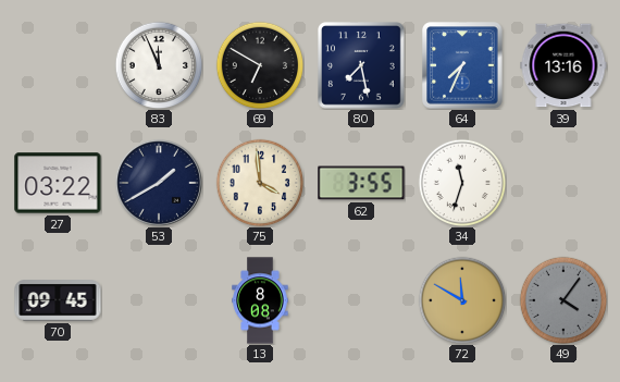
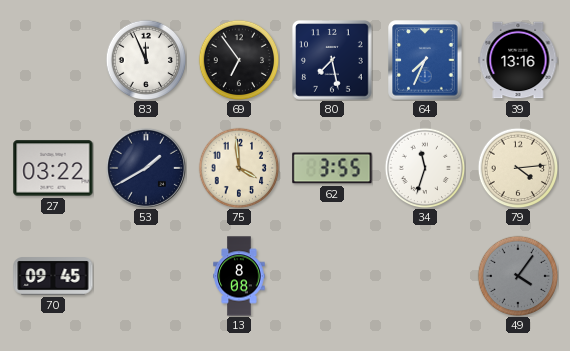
69: 6:50 -> 6:54
79: none -> 4:14
72: 11:50 -> none
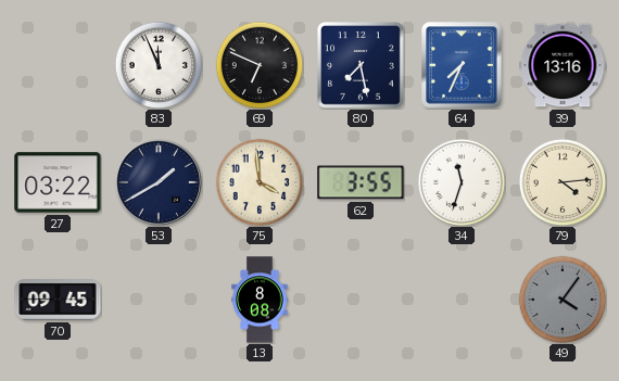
69: 6:54 -> 6:49
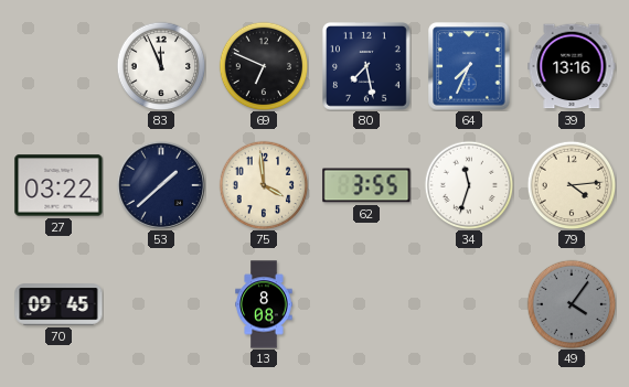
53: 1:40 -> 1:38
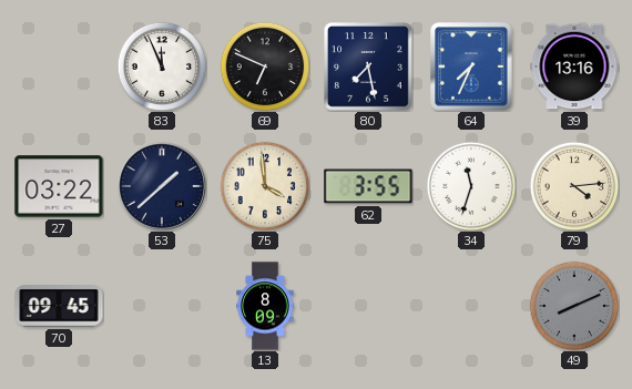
13: 8:08 -> 8:09
49: 4:06 -> 8:11
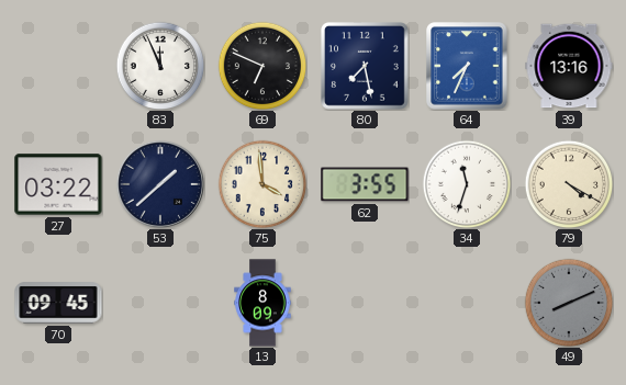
79: 4:14 -> 4:20
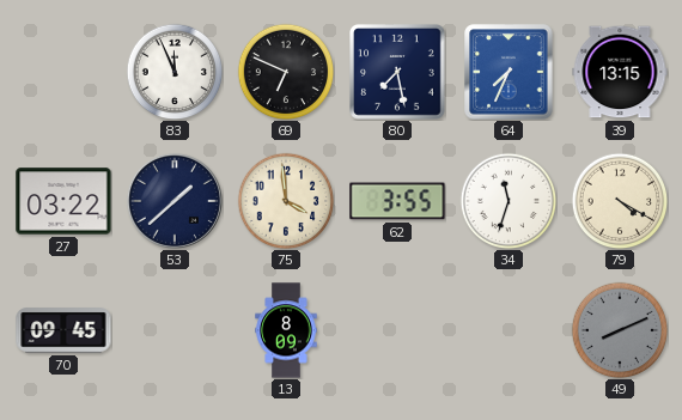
39: 13:16 -> 13:15
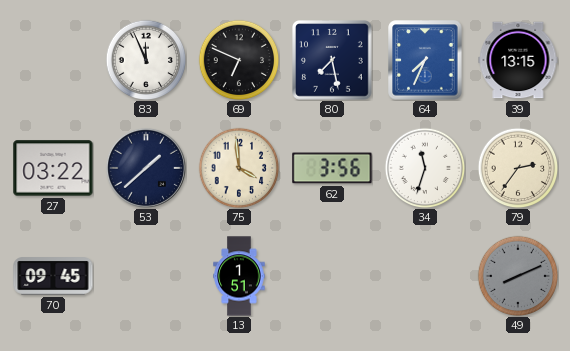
62: 3:55 -> 3:56
79: 4:20 -> 2:36
13: 8:09 -> 1:51
